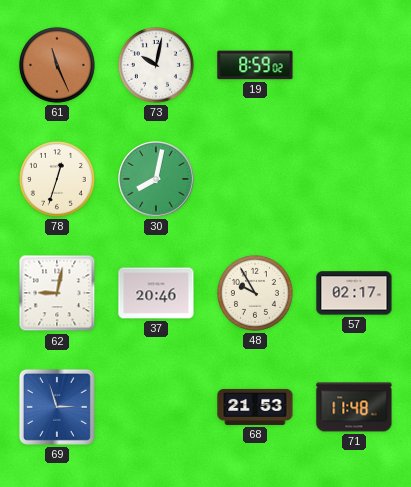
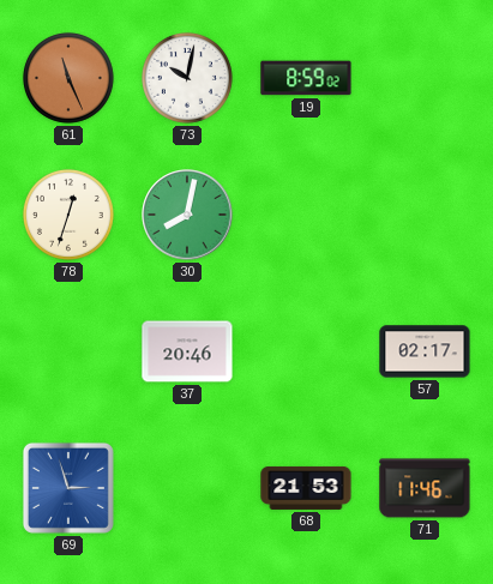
62: 9:02 -> none
48: 9:55 -> none
71: 11:48 -> 11:46
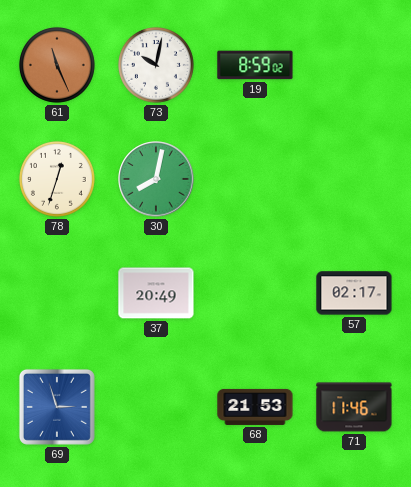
37: 20:46 -> 20:49
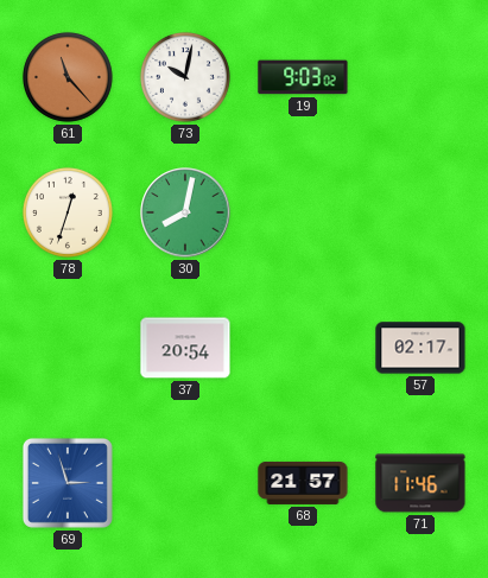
61: 11:26 -> 11:23
19: 8:59 -> 9:03
37: 20:49 -> 20:54
68: 21:53 -> 21:57
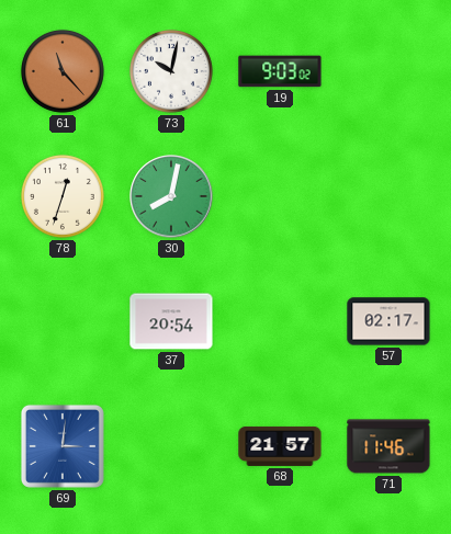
69: 2:57 -> 3:01
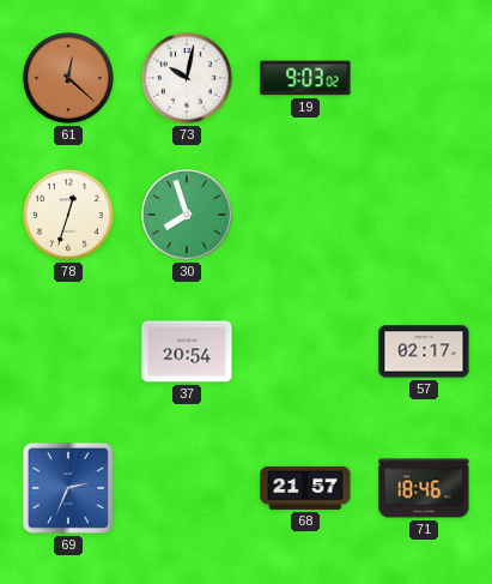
61: 11:23 -> 12:22
30: 8:02 -> 7:57
69: 3:01 -> 2:34
71: 11:46 -> 18:46
